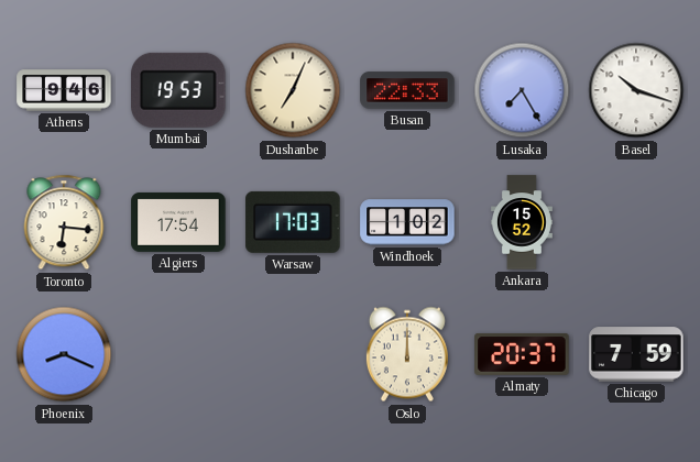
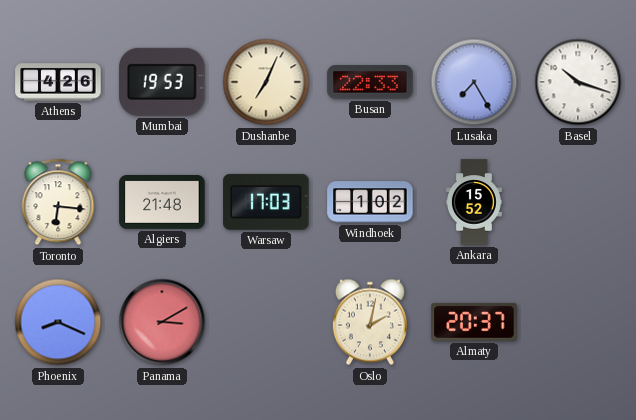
Athens: 9:46 -> 4:26
Algiers: 17:54 -> 21:48
Panama: none -> 3:10
Oslo: 12:00 -> 2:02
Chicago: 7:59 -> none
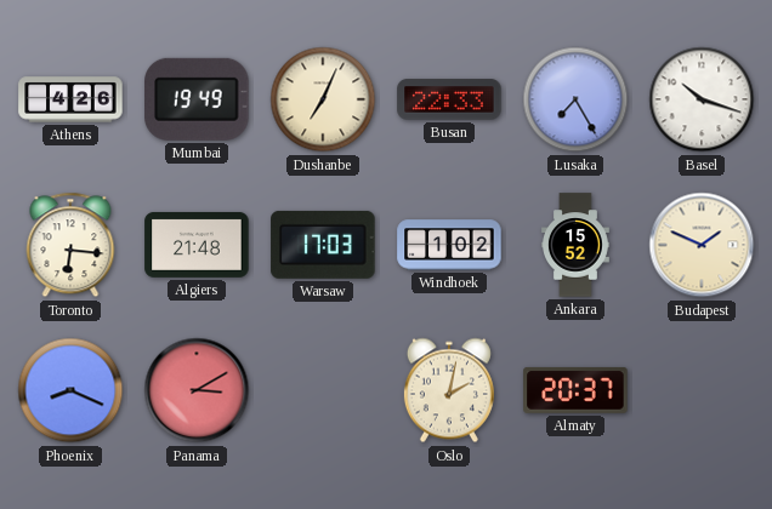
Mumbai: 19:53 -> 19:49
Budapest: none -> 1:49
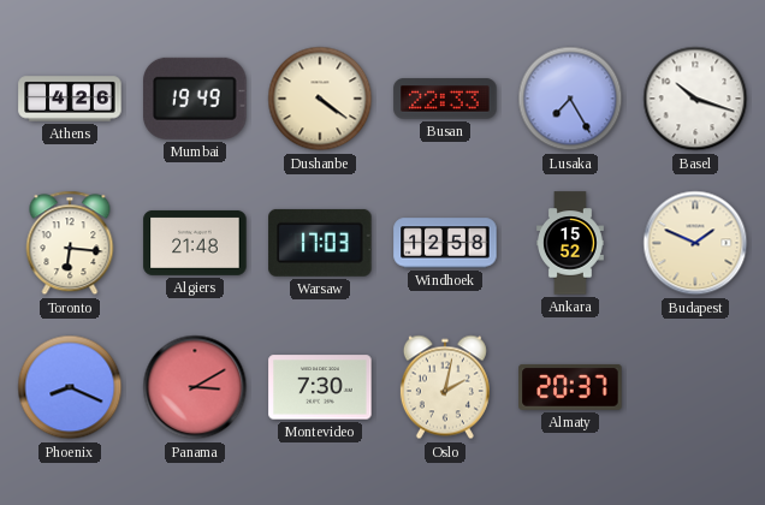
Dushanbe: 7:04 -> 4:21
Windhoek: 1:02 -> 12:58
Montevideo: none -> 7:30
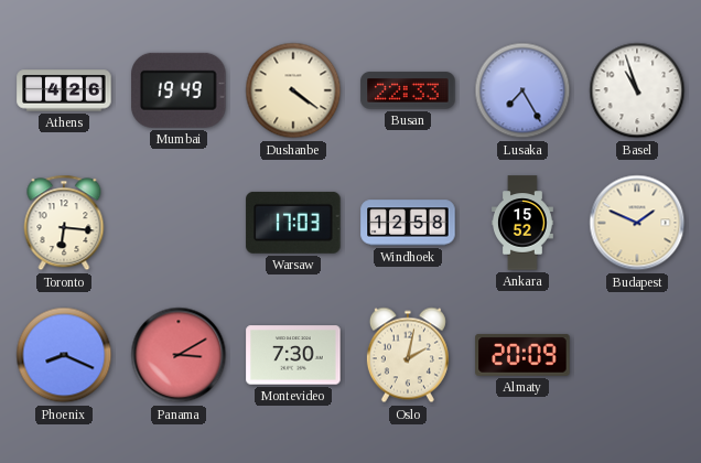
Basel: 10:18 -> 10:57
Algiers: 21:48 -> none
Almaty: 20:37 -> 20:09
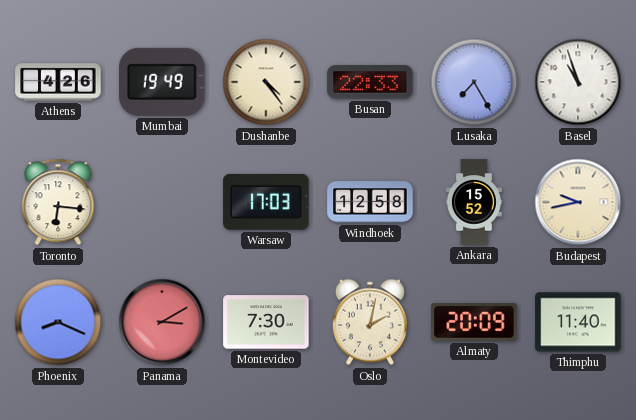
Dushanbe: 4:21 -> 4:24
Budapest: 1:49 -> 9:43
Thimphu: none -> 11:40
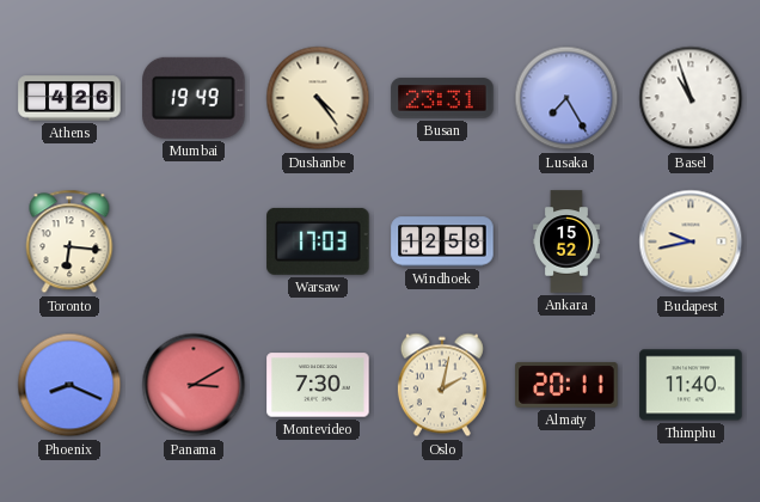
Busan: 22:33 -> 23:31
Almaty: 20:09 -> 20:11
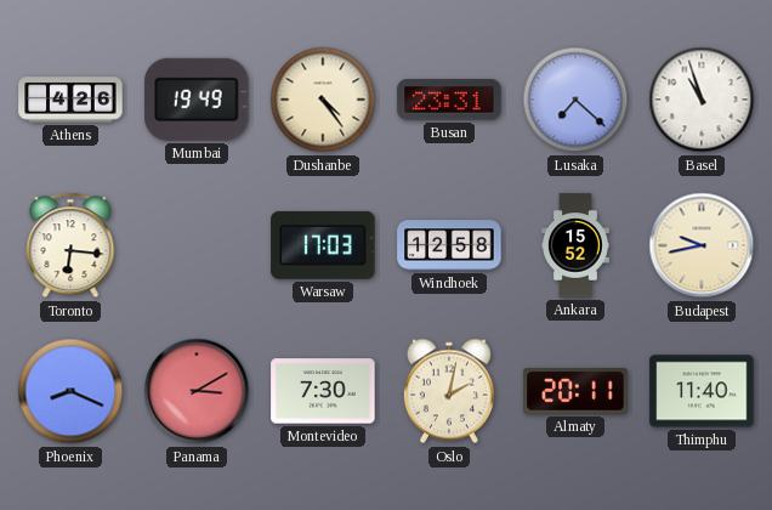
Lusaka: 7:25 -> 7:22
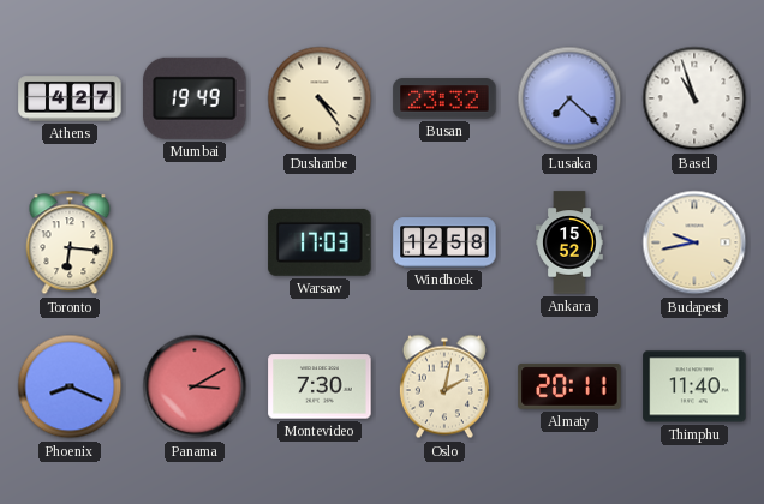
Athens: 4:26 -> 4:27
Busan: 23:31 -> 23:32
